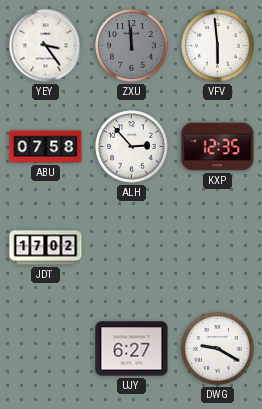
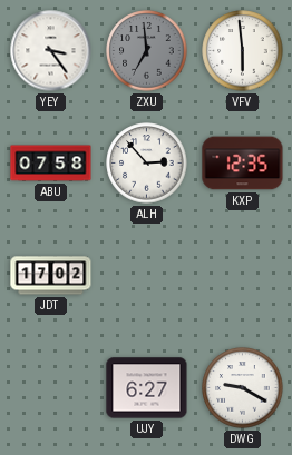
ZXU: 11:59 -> 6:59
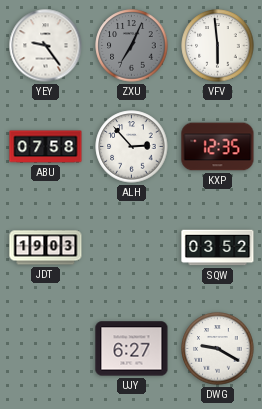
YEY: 3:24 -> 9:24
ZXU: 6:59 -> 7:04
JDT: 17:02 -> 19:03
SQW: none -> 03:52
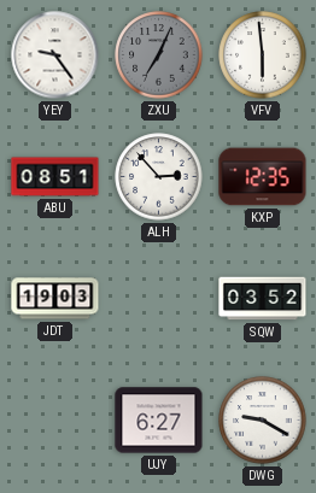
ABU: 07:58 -> 08:51
